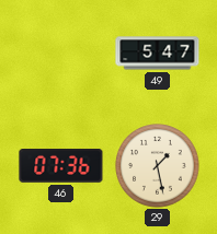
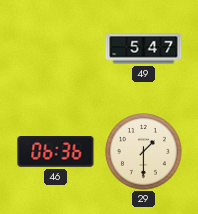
46: 07:36 -> 06:36
29: 1:28 -> 1:30
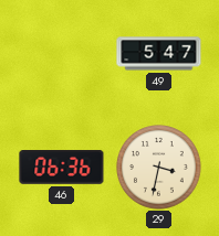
29: 1:30 -> 3:32
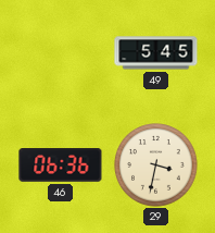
49: 5:47 -> 5:45
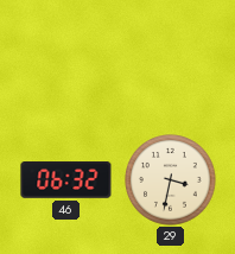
49: 5:45 -> none
46: 06:36 -> 06:32
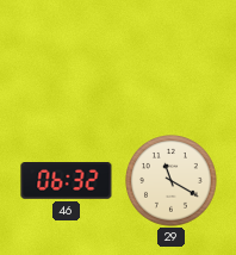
29: 3:32 -> 11:20
